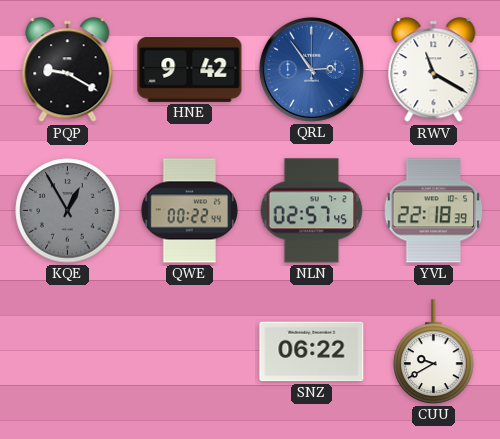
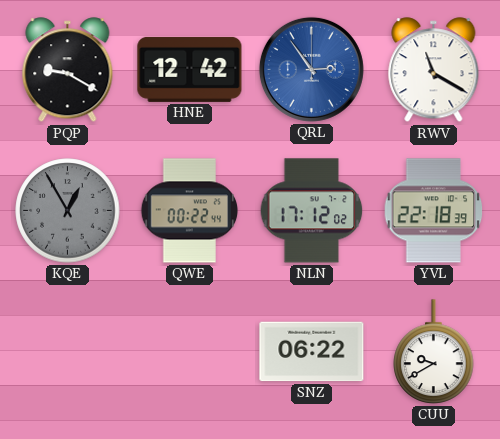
HNE: 9:42 -> 12:42
NLN: 02:57 -> 17:12
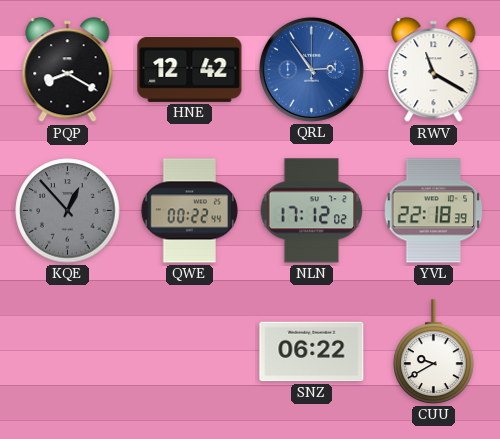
PQP: 9:20 -> 8:20
KQE: 12:55 -> 12:53
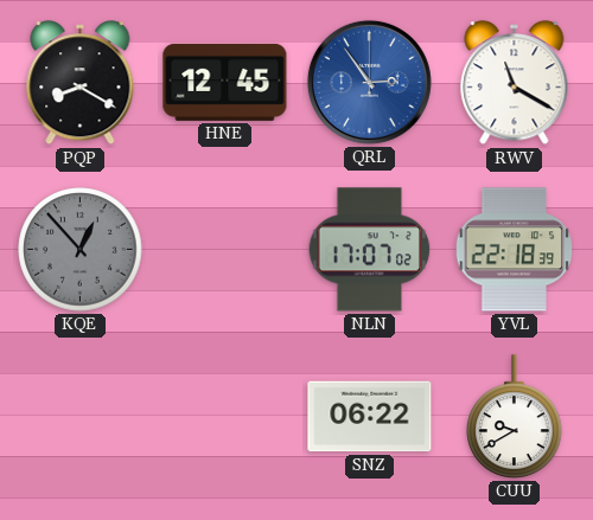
HNE: 12:42 -> 12:45
QWE: 00:22 -> none
NLN: 17:12 -> 17:07
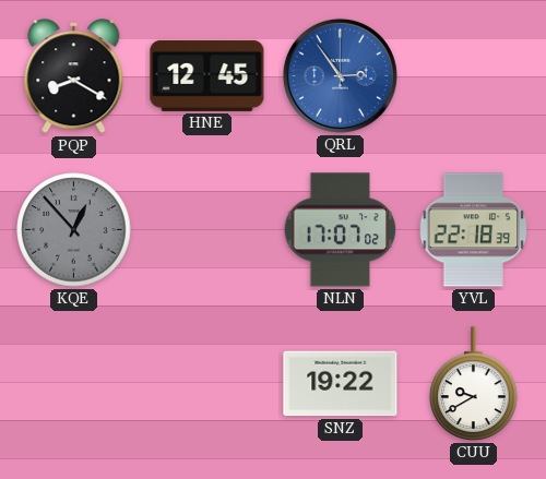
RWV: 11:20 -> none
SNZ: 06:22 -> 19:22
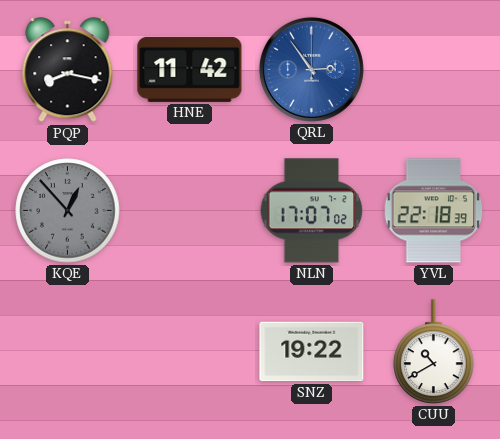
PQP: 8:20 -> 8:17
HNE: 12:45 -> 11:42
CUU: 9:40 -> 10:40
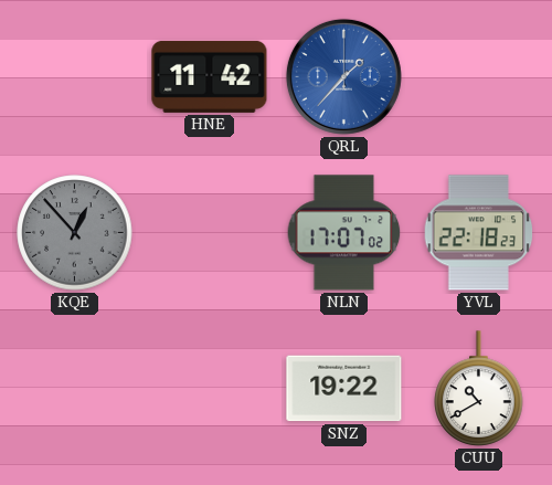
PQP: 8:17 -> none
QRL: 2:54 -> 1:37
YVL: 22:18:39 -> 22:18:23
